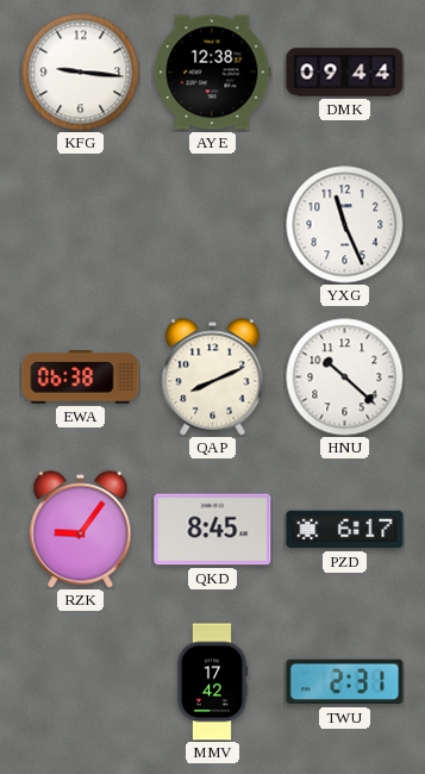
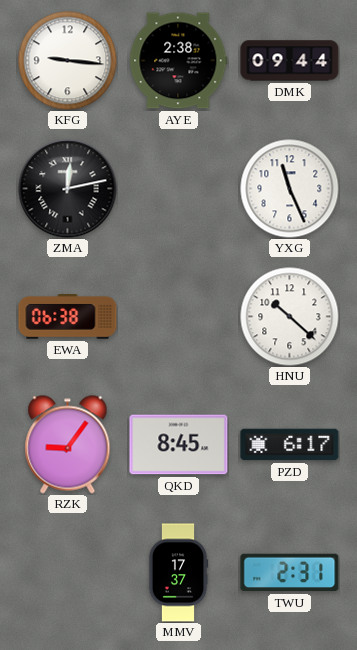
AYE: 12:38 -> 2:38
ZMA: none -> 12:13
QAP: 8:11 -> none
MMV: 17:42 -> 17:37
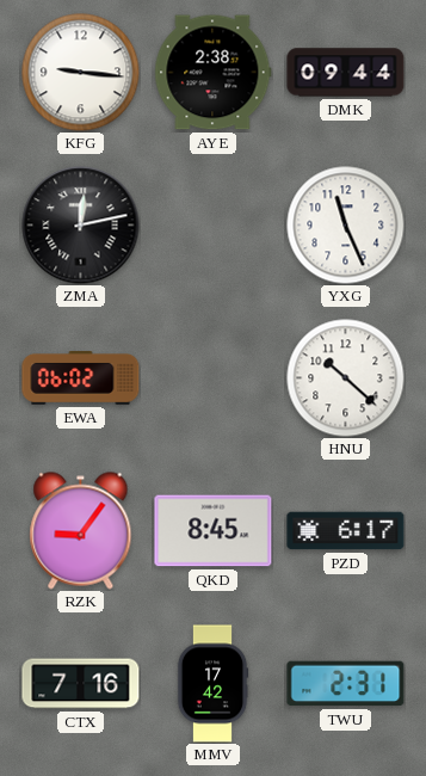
EWA: 06:38 -> 06:02
CTX: none -> 7:16
MMV: 17:37 -> 17:42
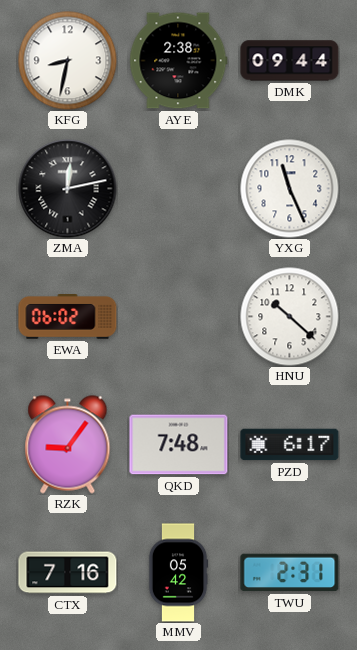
KFG: 9:16 -> 8:32
QKD: 8:45 -> 7:48
MMV: 17:42 -> 05:42
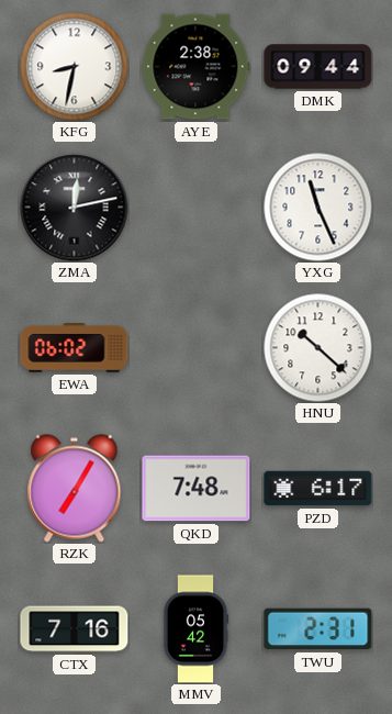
RZK: 9:06 -> 7:05
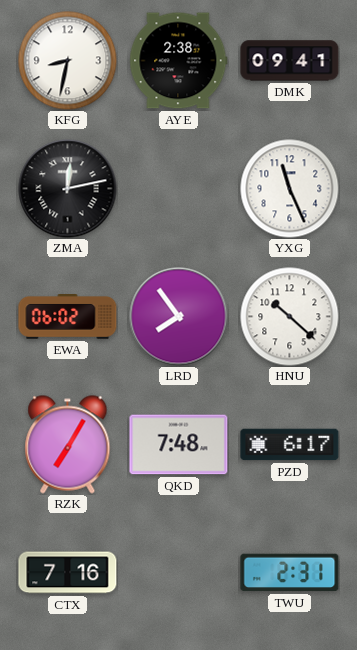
DMK: 09:44 -> 09:41
LRD: none -> 7:54
MMV: 05:42 -> none
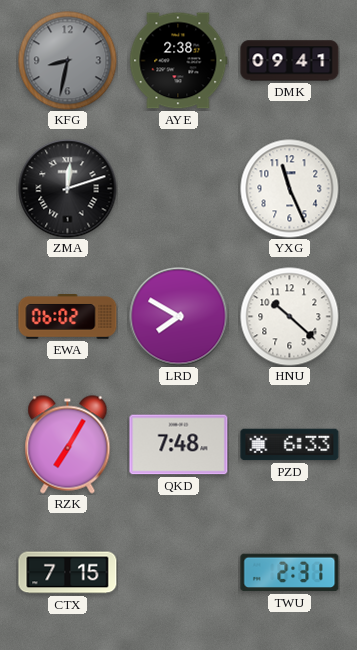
KFG dial: white -> grey
ZMA: 12:13 -> 12:12
LRD: 7:54 -> 7:50
PZD: 6:17 -> 6:33
CTX: 7:16 -> 7:15
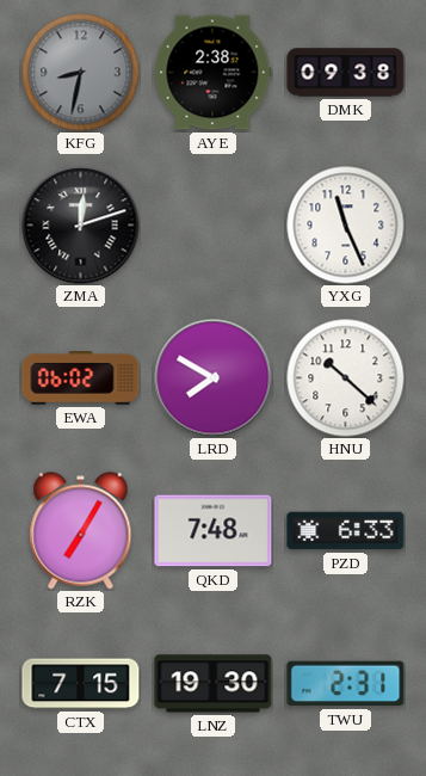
DMK: 09:41 -> 09:38
LNZ: none -> 19:30
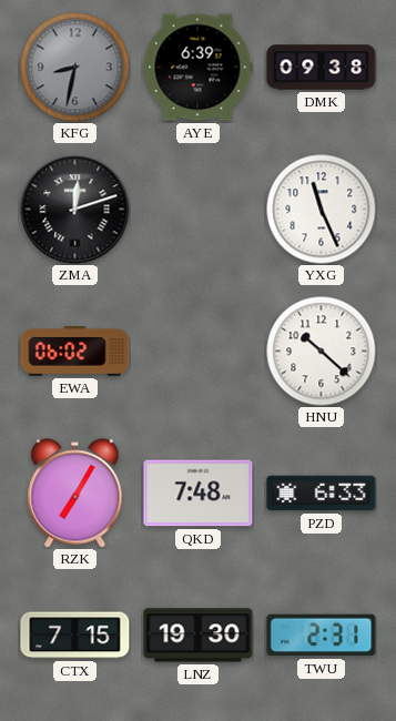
AYE: 2:38 -> 6:39
LRD: 7:50 -> none
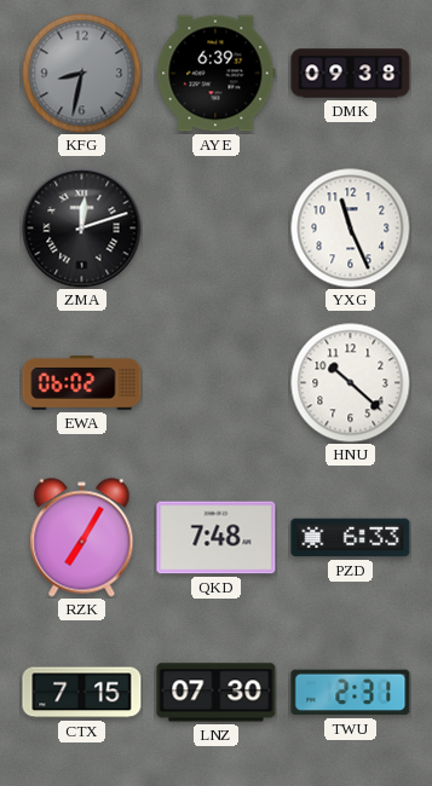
LNZ: 19:30 -> 07:30
